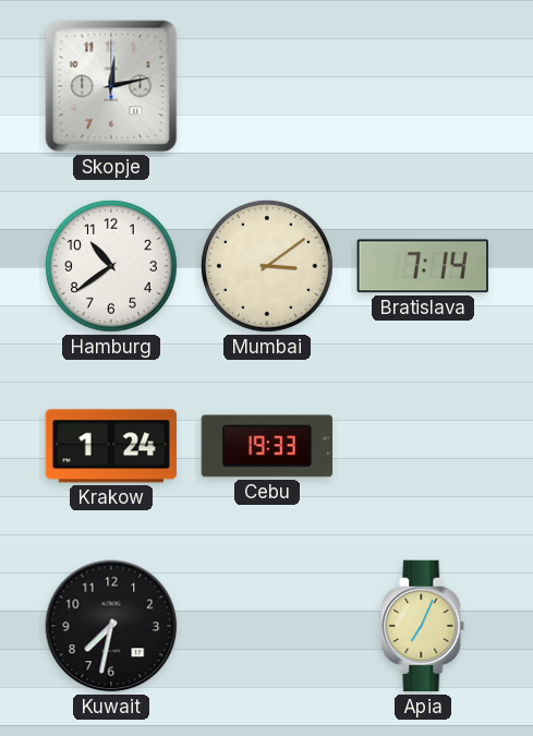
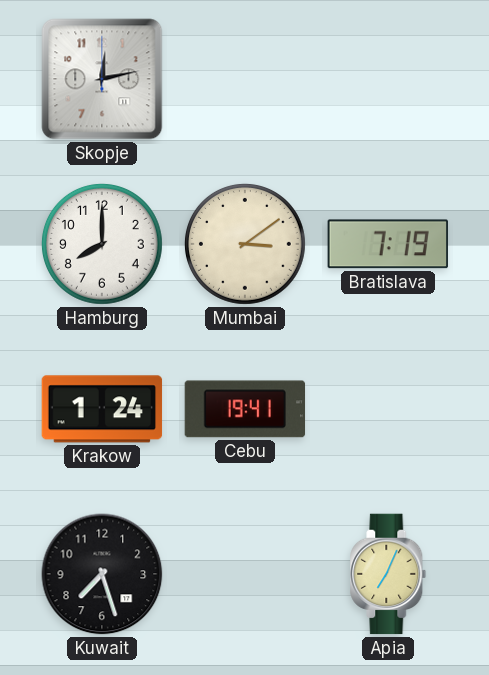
Hamburg: 10:39 -> 8:00
Bratislava: 7:14 -> 7:19
Cebu: 19:33 -> 19:41
Kuwait: 7:32 -> 7:27
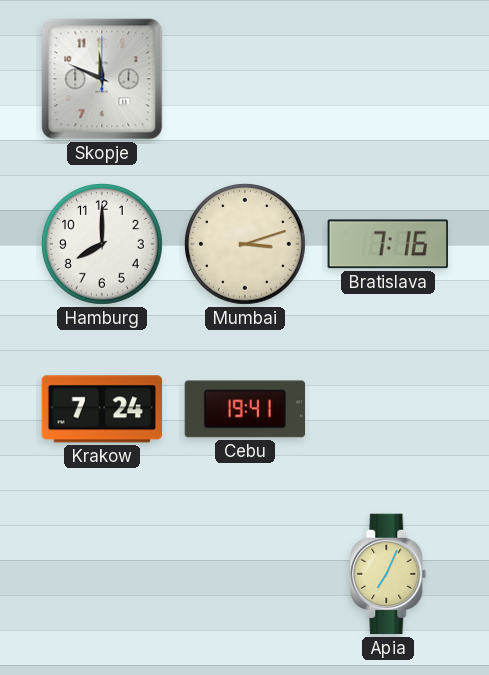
Skopje: 12:13 -> 11:49
Mumbai: 3:09 -> 3:12
Bratislava: 7:19 -> 7:16
Krakow: 1:24 -> 7:24
Kuwait: 7:27 -> none
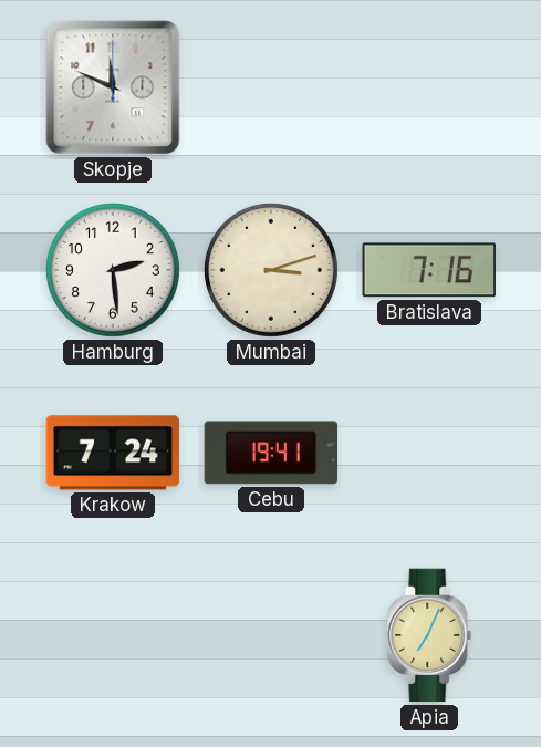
Hamburg: 8:00 -> 2:29
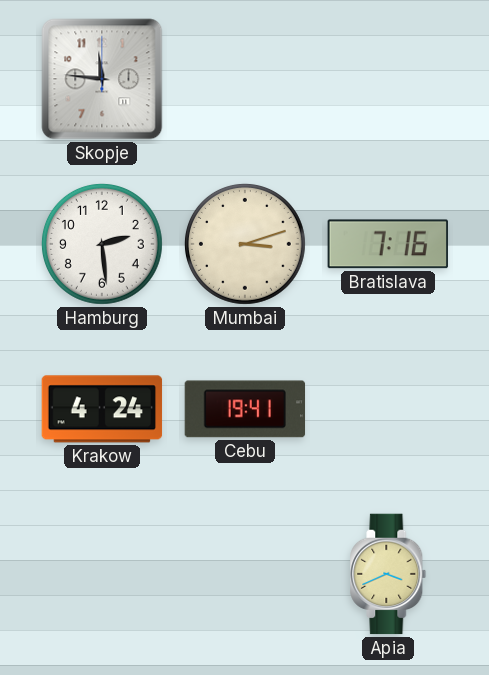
Skopje: 11:49 -> 11:46
Krakow: 7:24 -> 4:24
Apia: 7:04 -> 3:41
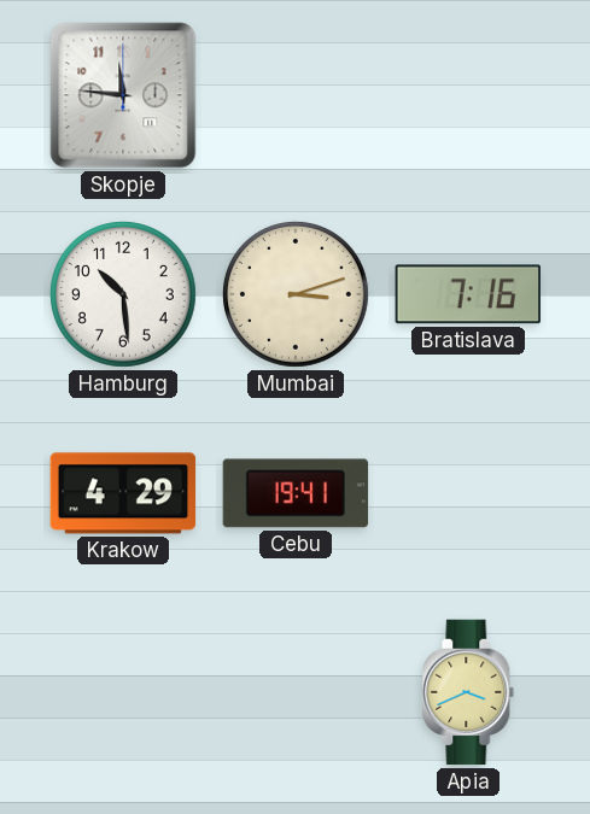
Hamburg: 2:29 -> 10:29
Krakow: 4:24 -> 4:29
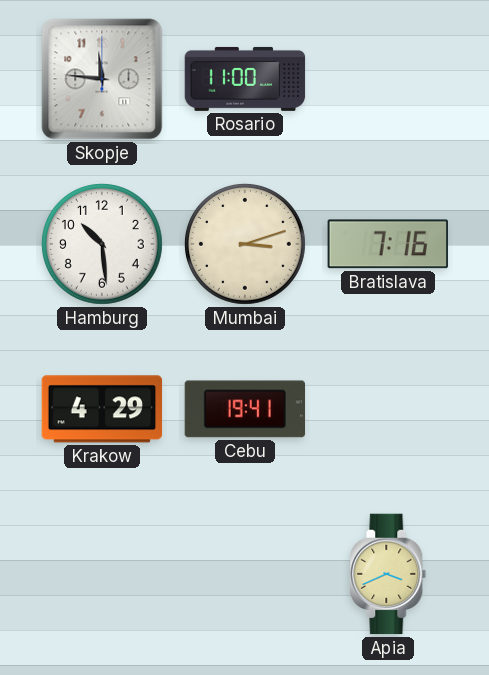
Rosario: none -> 11:00
